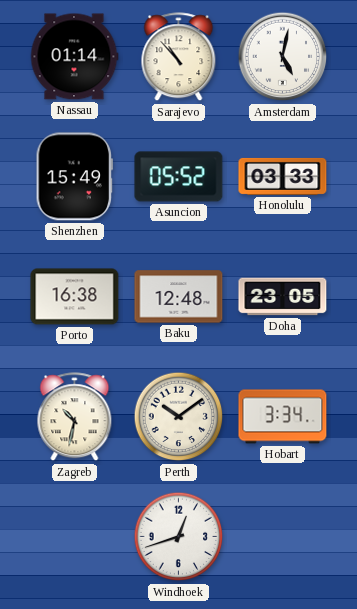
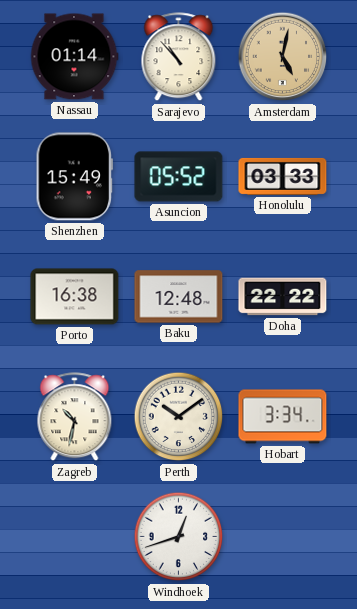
Amsterdam dial: white -> champagne
Doha: 23:05 -> 22:22
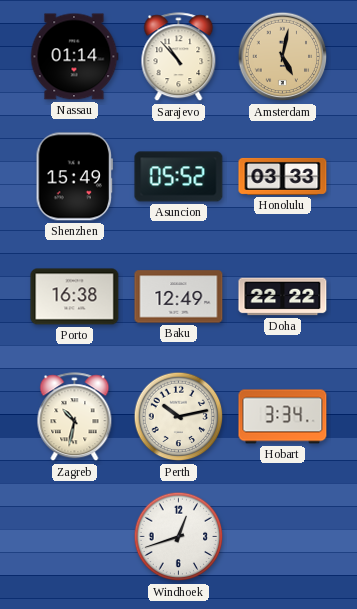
Baku: 12:48 -> 12:49
Perth: 10:09 -> 10:13
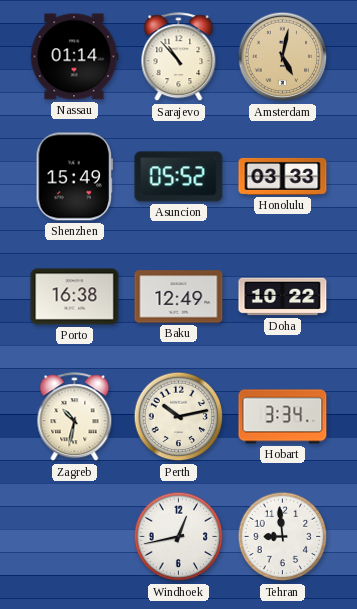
Doha: 22:22 -> 10:22
Windhoek: 12:42 -> 12:43
Tehran: none -> 8:59
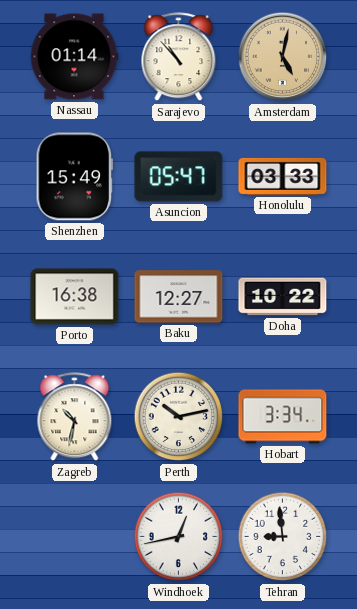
Asuncion: 05:52 -> 05:47
Baku: 12:49 -> 12:27
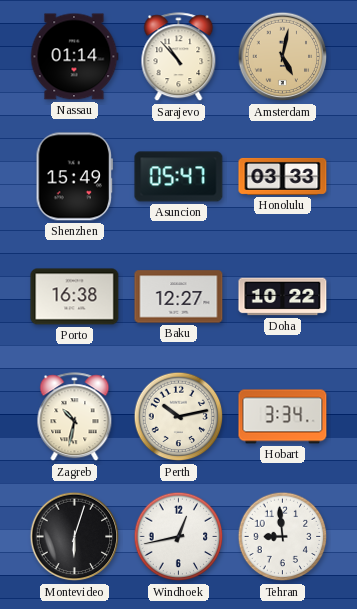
Montevideo: none -> 6:03
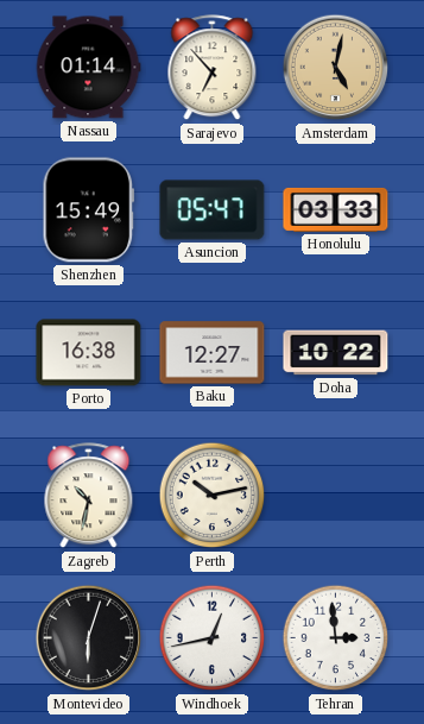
Sarajevo: 10:53 -> 6:53
Hobart: 3:34 -> none
Tehran: 8:59 -> 2:59
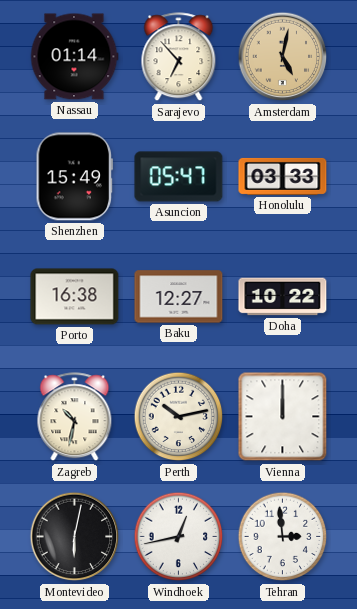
Vienna: none -> 12:00
Montevideo: 6:03 -> 6:02
